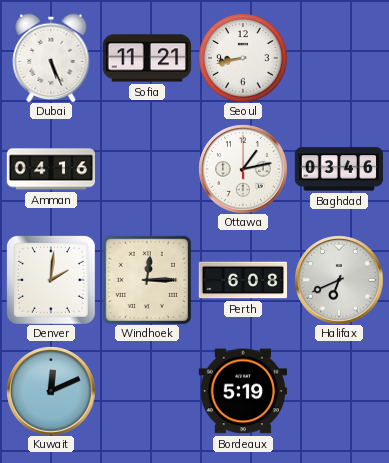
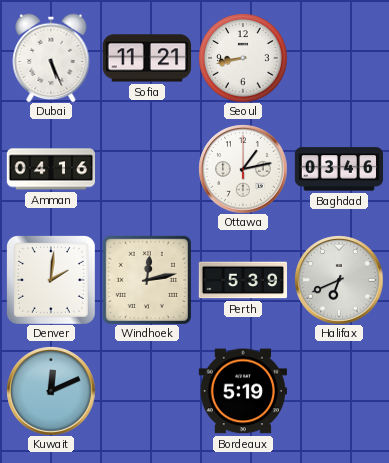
Windhoek: 12:15 -> 12:13
Perth: 6:08 -> 5:39
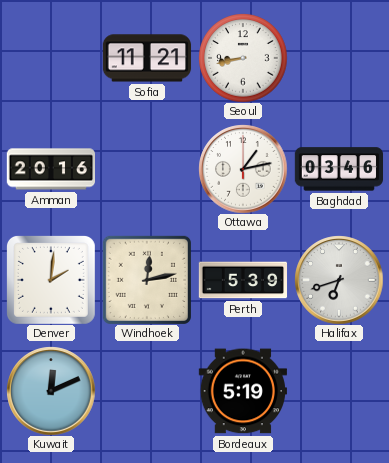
Dubai: 5:26 -> none
Amman: 04:16 -> 20:16
Halifax: 6:41 -> 6:42
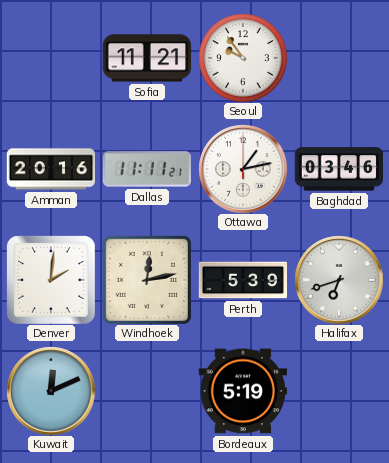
Seoul: 8:43 -> 9:54
Dallas: none -> 11:11
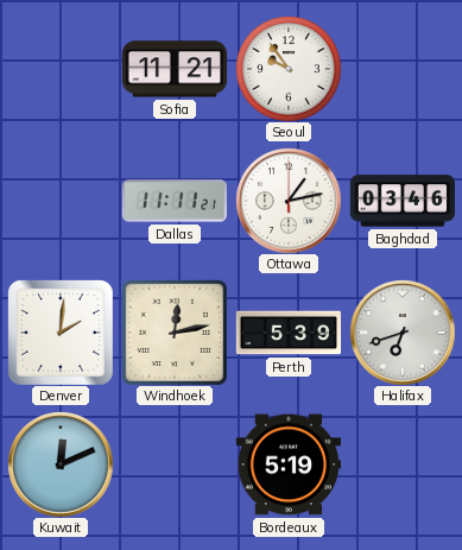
Amman: 20:16 -> none
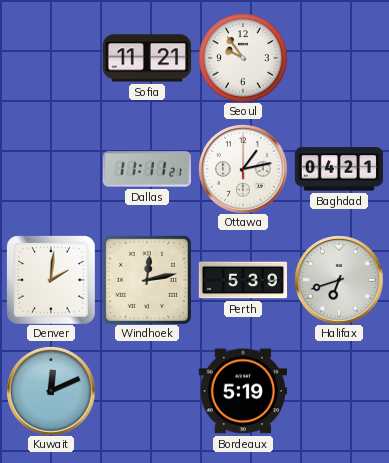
Baghdad: 03:46 -> 04:21
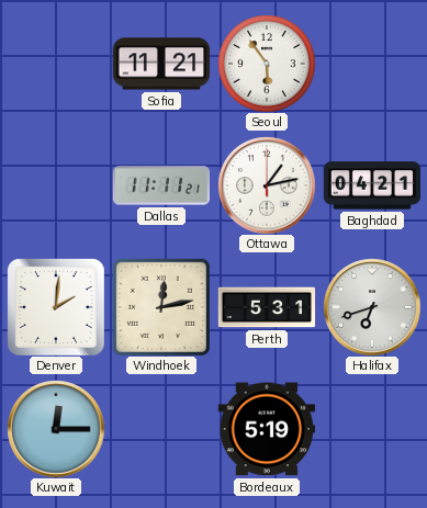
Seoul: 9:54 -> 5:54
Perth: 5:39 -> 5:31
Kuwait: 12:11 -> 12:15
